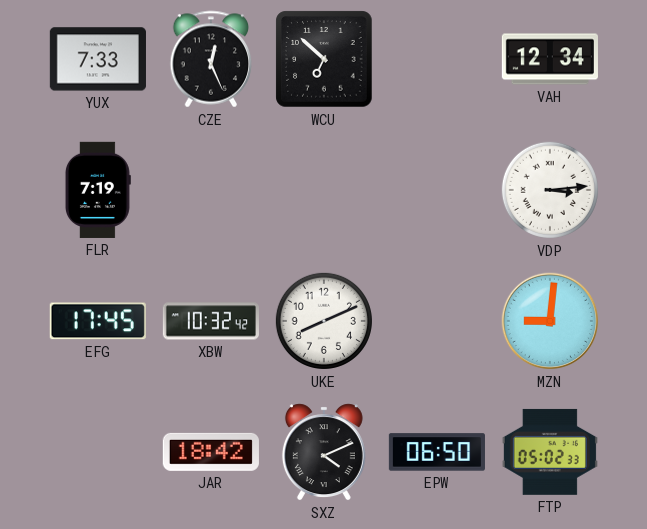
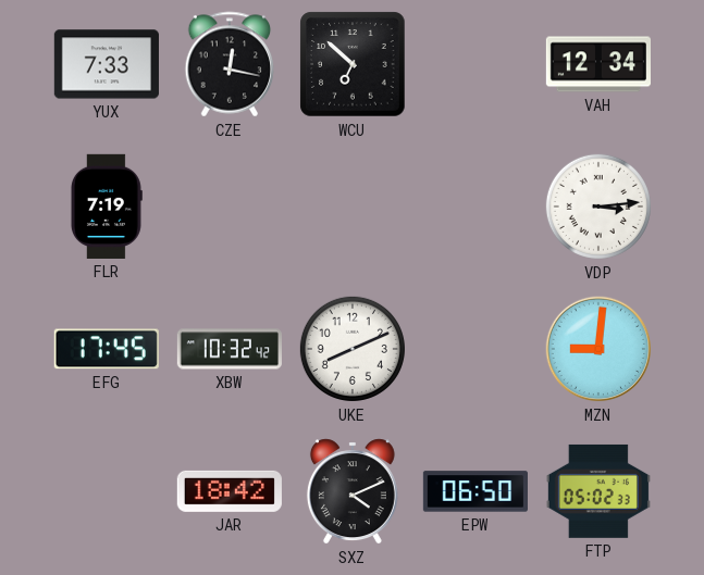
CZE: 12:26 -> 12:17
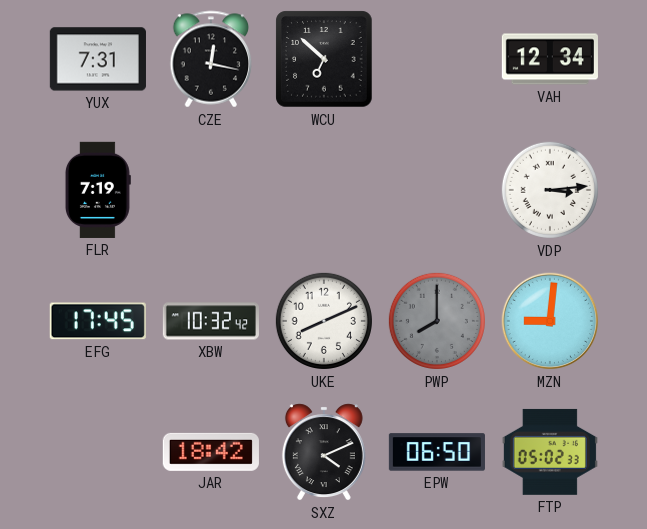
YUX: 7:33 -> 7:31
PWP: none -> 8:00
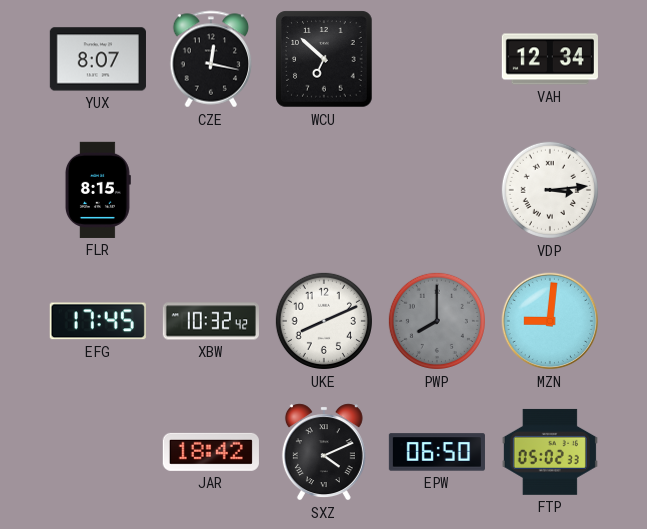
YUX: 7:31 -> 8:07
FLR: 7:19 -> 8:15
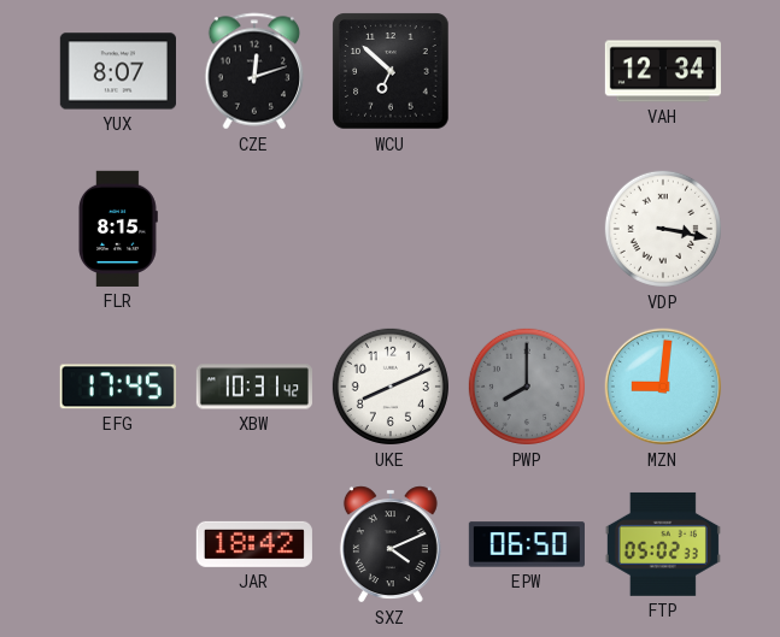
CZE: 12:17 -> 12:12
VDP: 3:14 -> 3:17
XBW: 10:32 -> 10:31
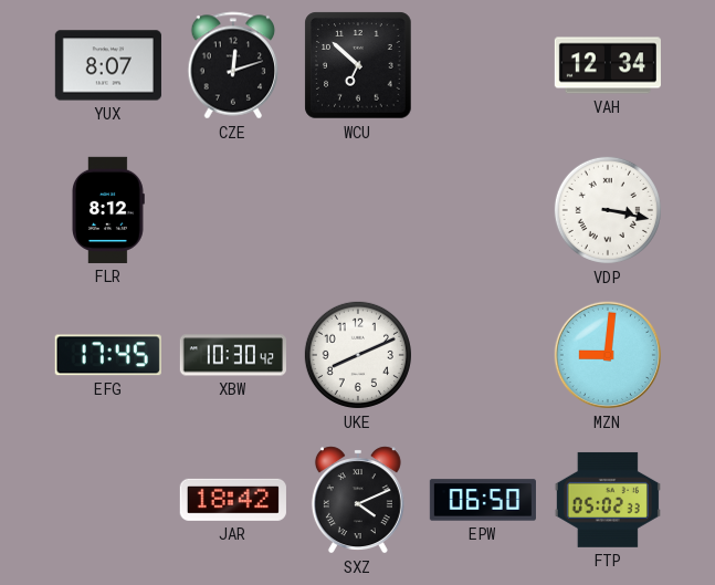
FLR: 8:15 -> 8:12
XBW: 10:31 -> 10:30
PWP: 8:00 -> none
